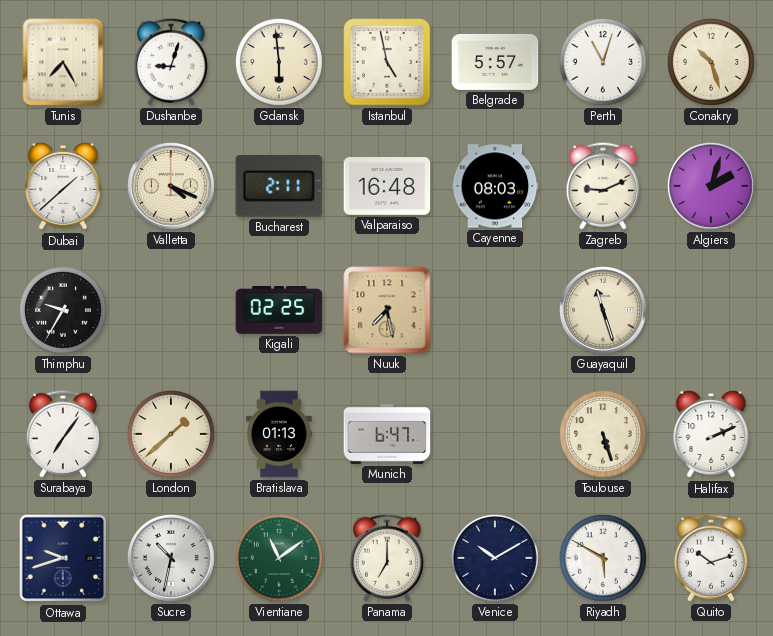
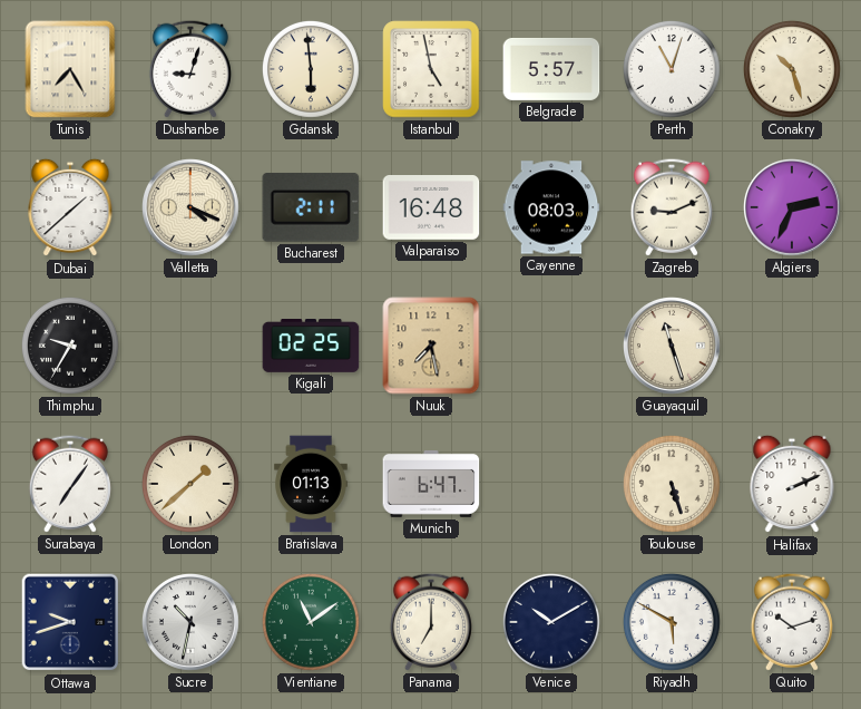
Algiers: 2:03 -> 2:34
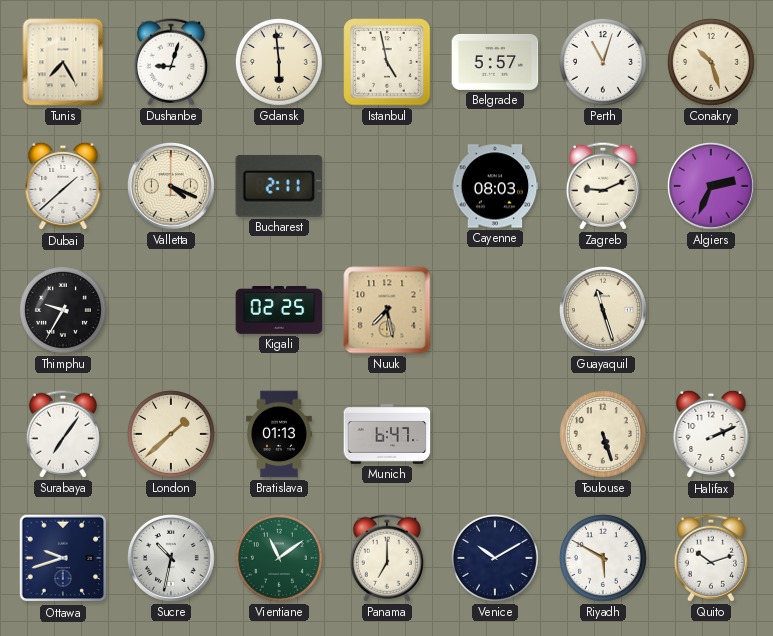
Valparaiso: 16:48 -> none
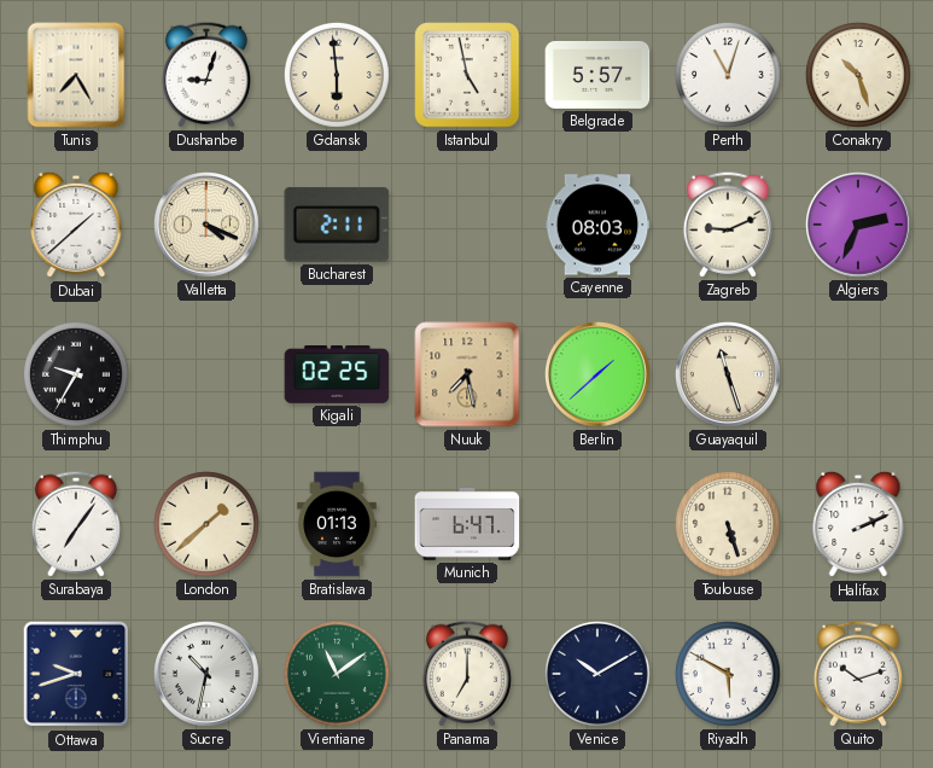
Berlin: none -> 1:38
